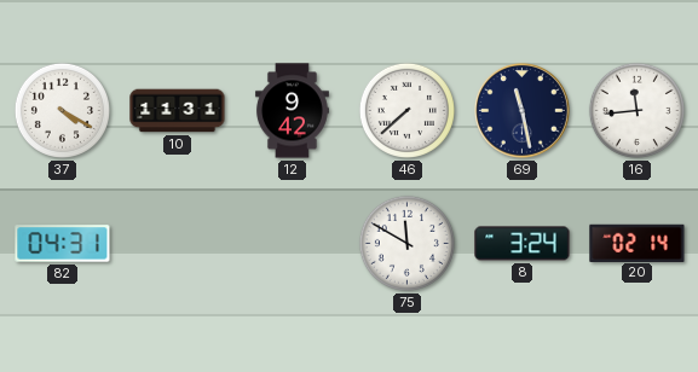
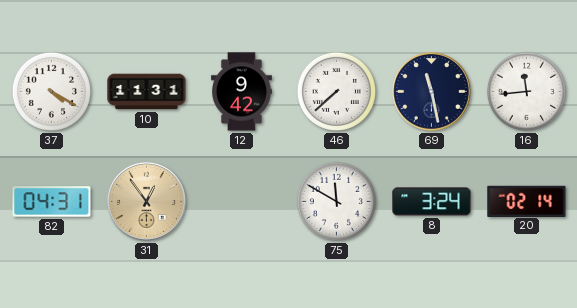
31: none -> 12:54
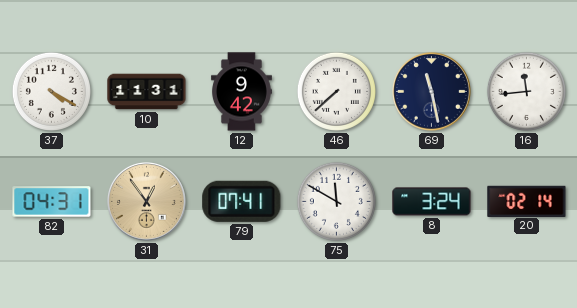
79: none -> 07:41
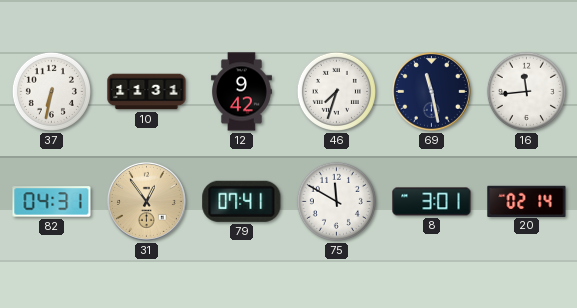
37: 4:20 -> 6:32
46: 7:38 -> 7:33
8: 3:24 -> 3:01
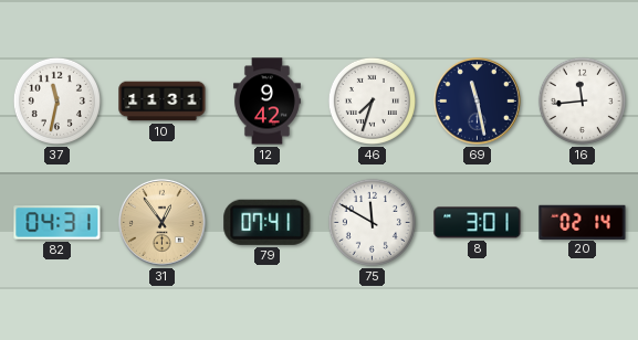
37: 6:32 -> 11:32
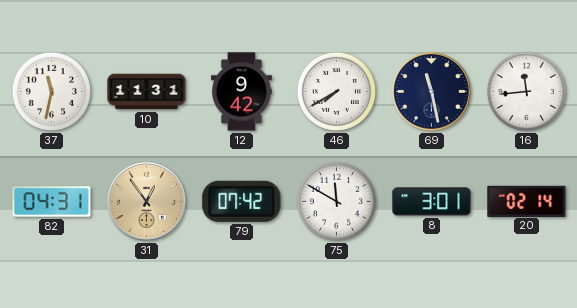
46: 7:33 -> 7:40
79: 07:41 -> 07:42
